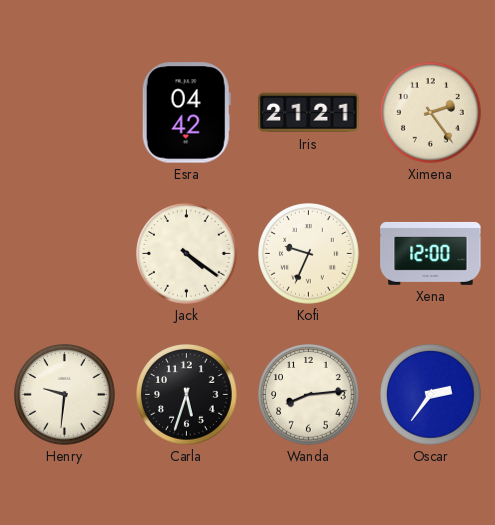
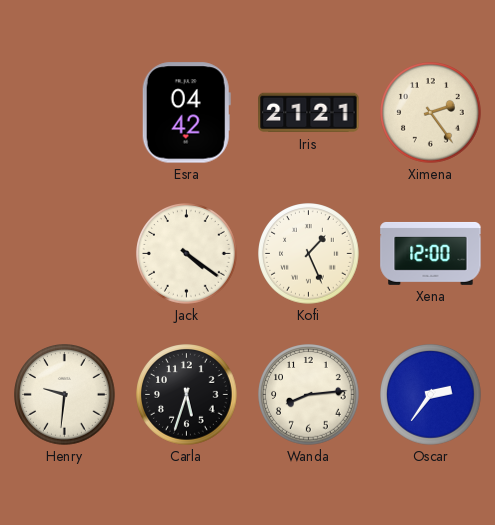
Kofi: 9:34 -> 1:26
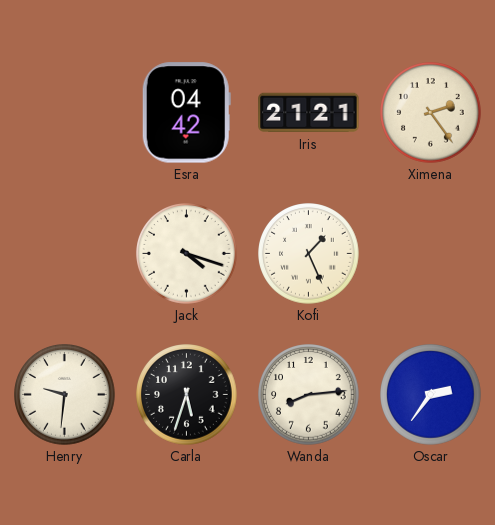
Jack: 4:21 -> 4:18
Xena: 12:00 -> none
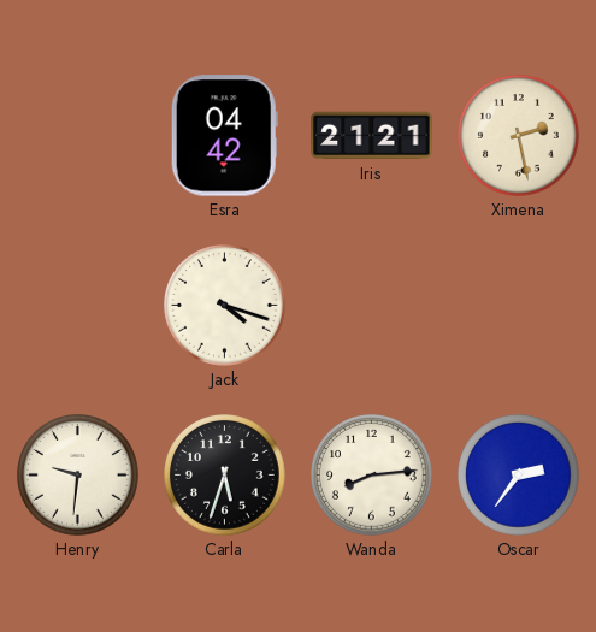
Ximena: 2:24 -> 2:28
Kofi: 1:26 -> none
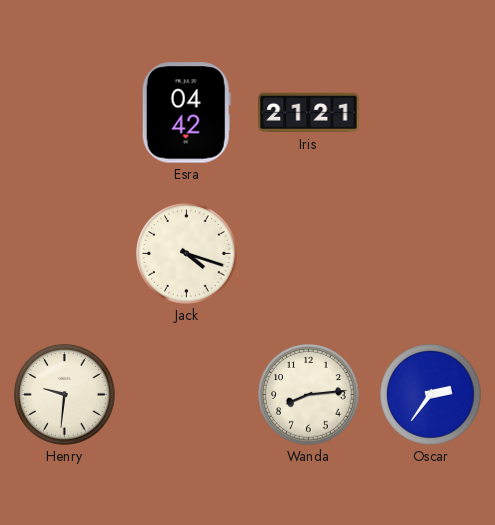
Ximena: 2:28 -> none
Carla: 5:33 -> none
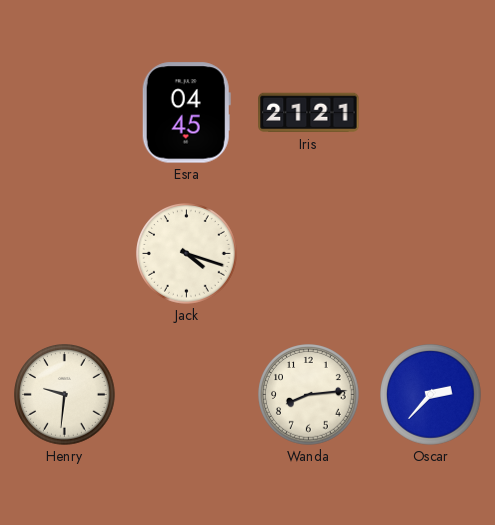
Esra: 04:42 -> 04:45
Oscar: 2:36 -> 2:37
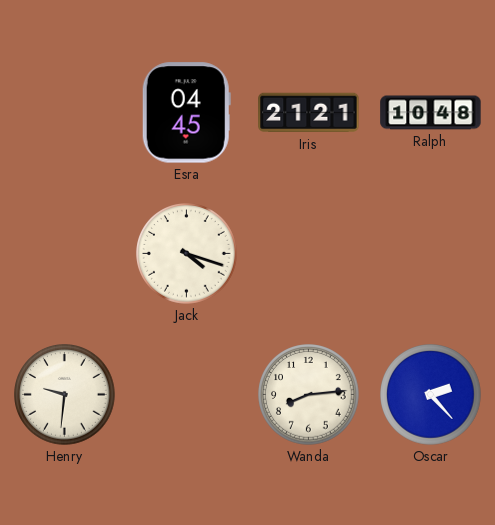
Ralph: none -> 10:48
Oscar: 2:37 -> 2:23
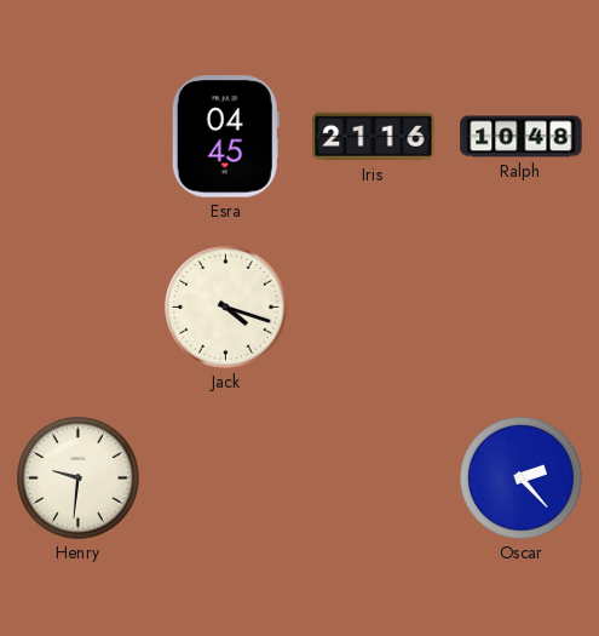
Iris: 21:21 -> 21:16
Wanda: 8:14 -> none
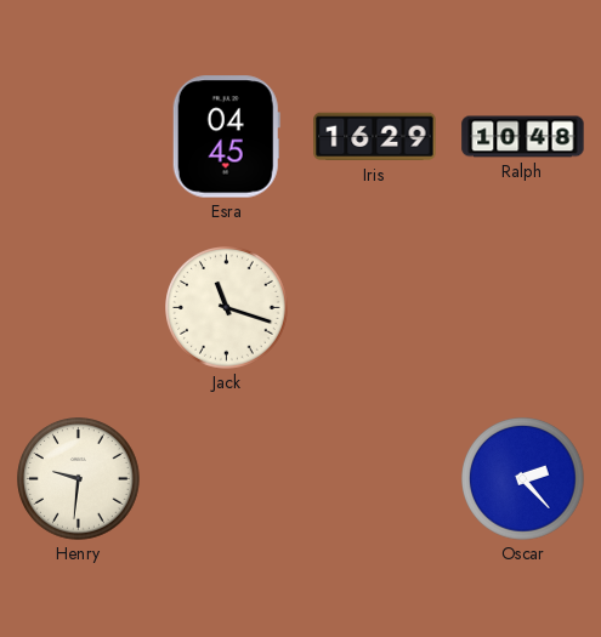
Iris: 21:16 -> 16:29
Jack: 4:18 -> 11:18
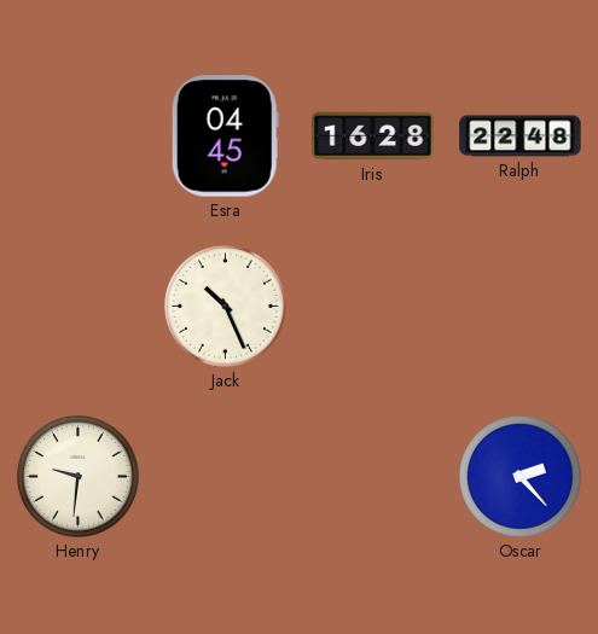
Iris: 16:29 -> 16:28
Ralph: 10:48 -> 22:48
Jack: 11:18 -> 10:26
